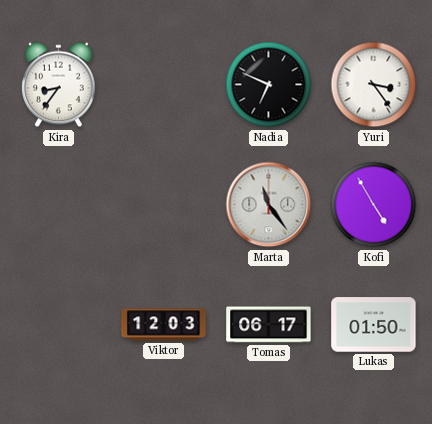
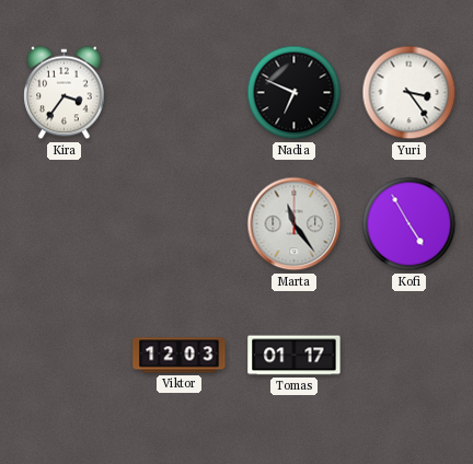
Kira: 8:36 -> 3:36
Tomas: 06:17 -> 01:17
Lukas: 01:50 -> none
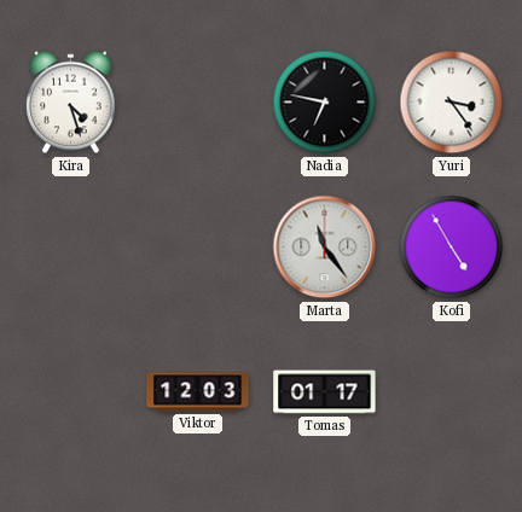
Kira: 3:36 -> 4:27
Nadia: 6:49 -> 6:47
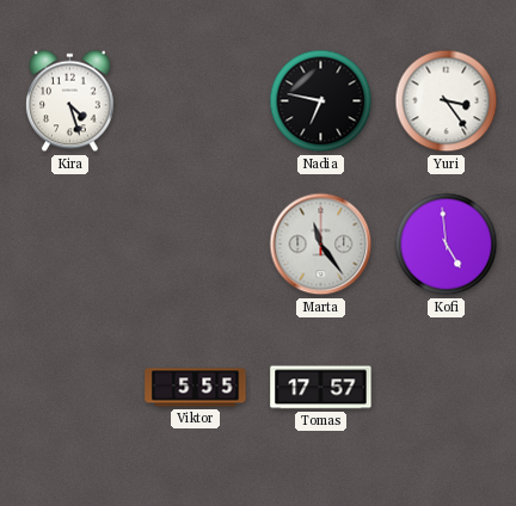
Kofi: 4:55 -> 4:59
Viktor: 12:03 -> 5:55
Tomas: 01:17 -> 17:57
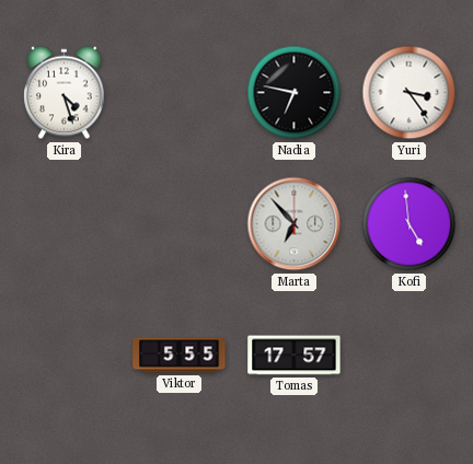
Marta: 11:24 -> 6:53
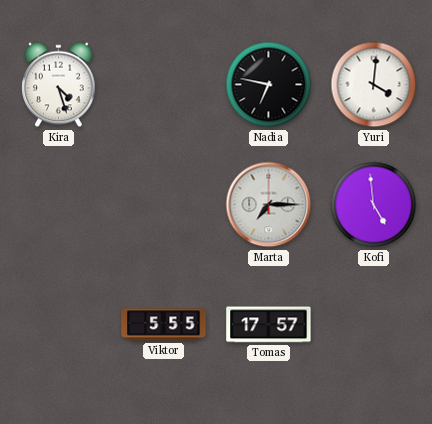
Yuri: 3:24 -> 4:01
Marta: 6:53 -> 7:15
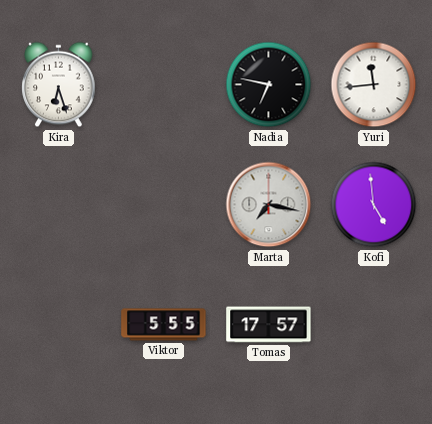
Kira: 4:27 -> 6:27
Yuri: 4:01 -> 11:44
Marta: 7:15 -> 7:17
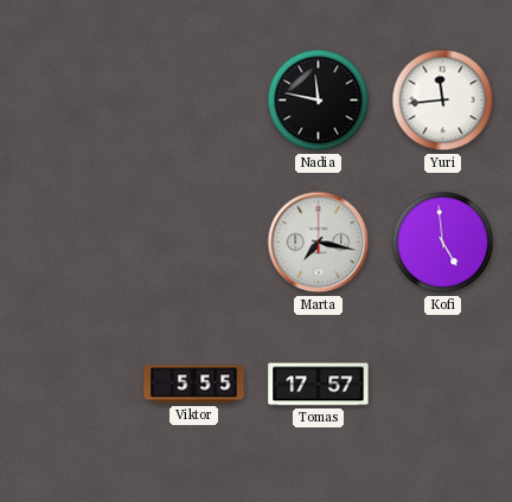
Kira: 6:27 -> none
Nadia: 6:47 -> 11:47
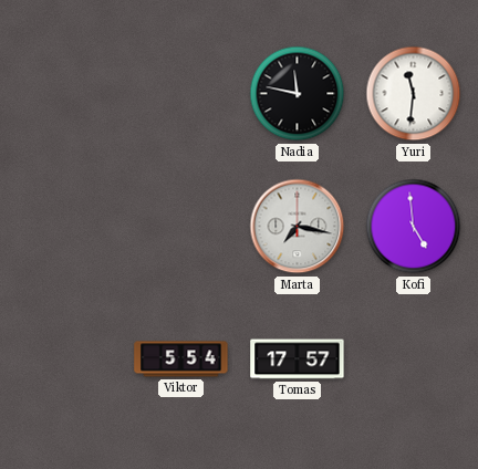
Yuri: 11:44 -> 11:31
Viktor: 5:55 -> 5:54
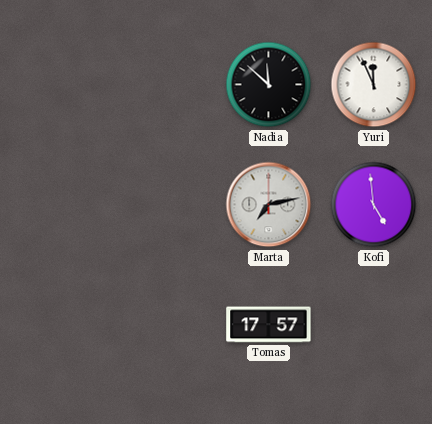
Nadia: 11:47 -> 11:52
Yuri: 11:31 -> 11:56
Marta: 7:17 -> 7:13
Viktor: 5:54 -> none
